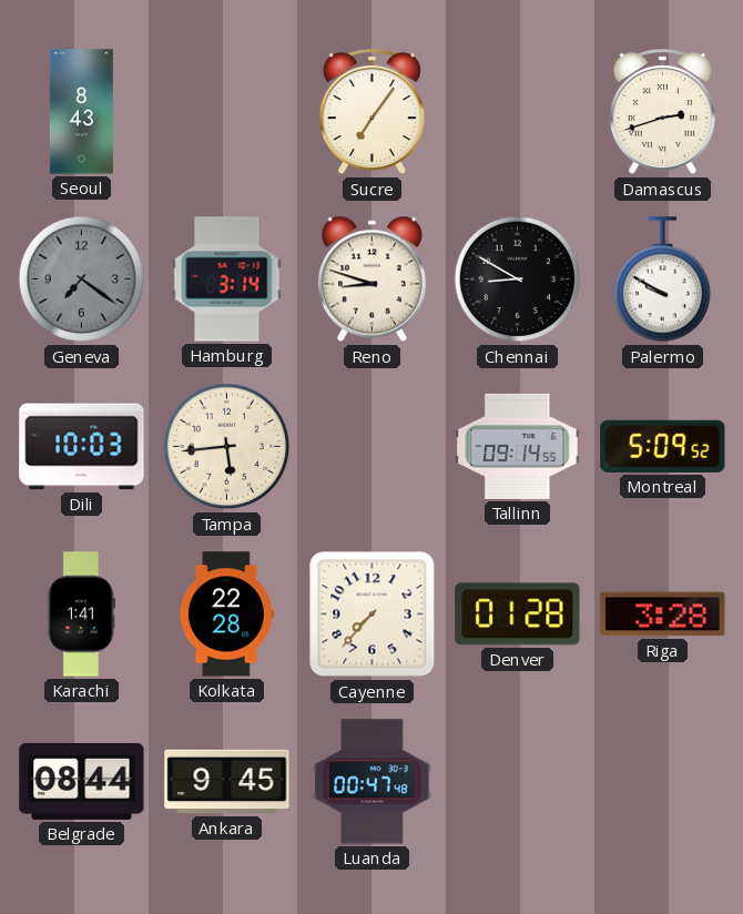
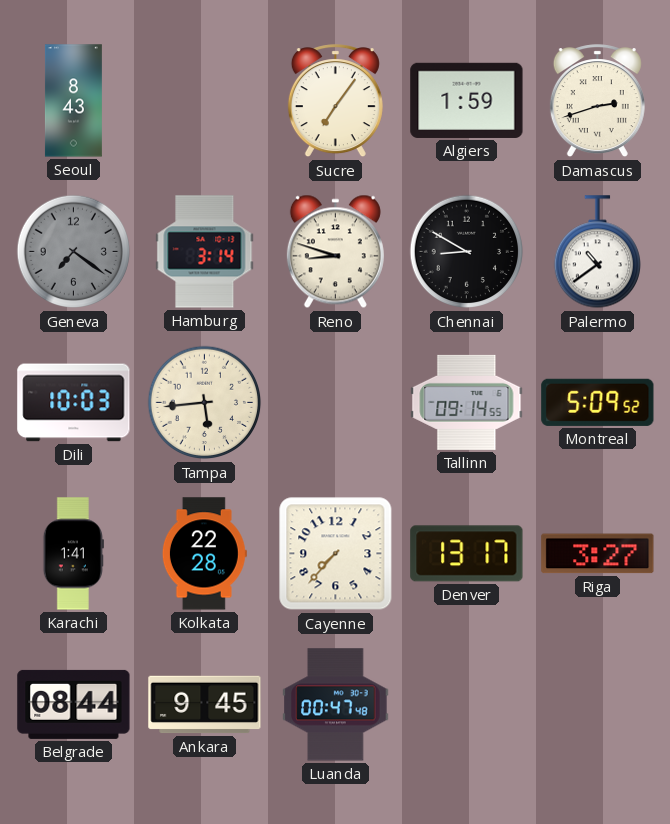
Algiers: none -> 1:59
Palermo: 9:50 -> 10:39
Denver: 01:28 -> 13:17
Riga: 3:28 -> 3:27
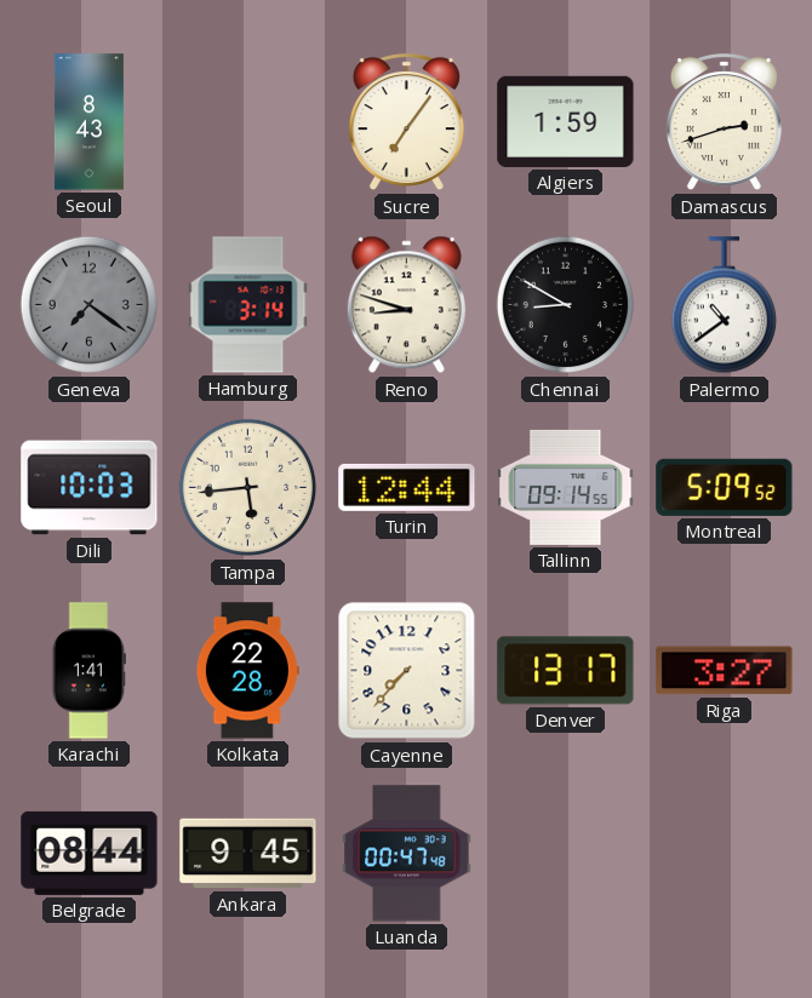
Turin: none -> 12:44
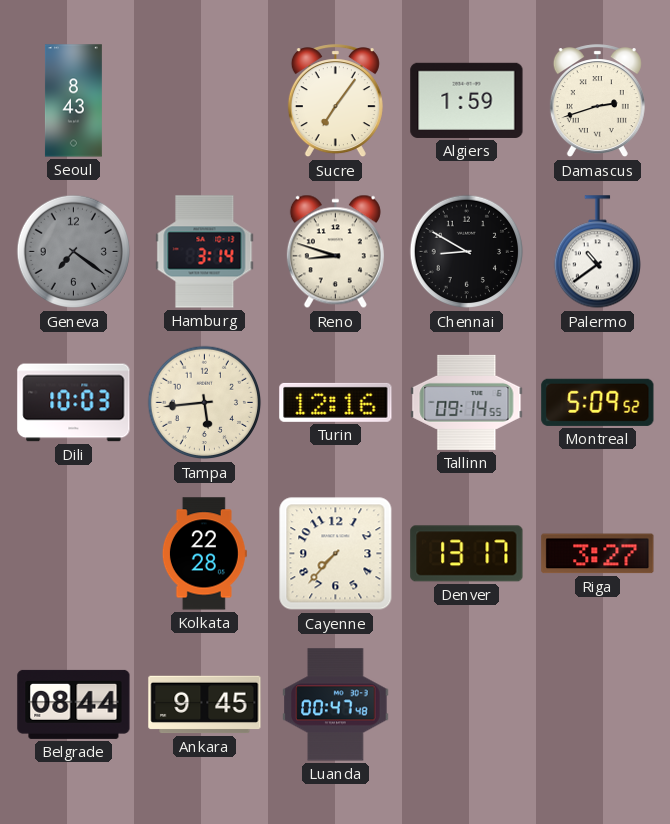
Turin: 12:44 -> 12:16
Karachi: 1:41 -> none
